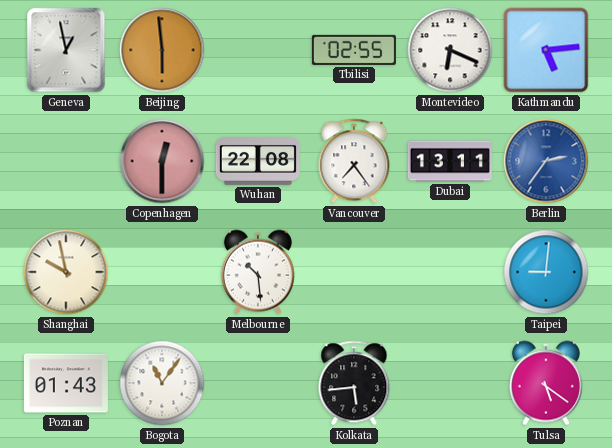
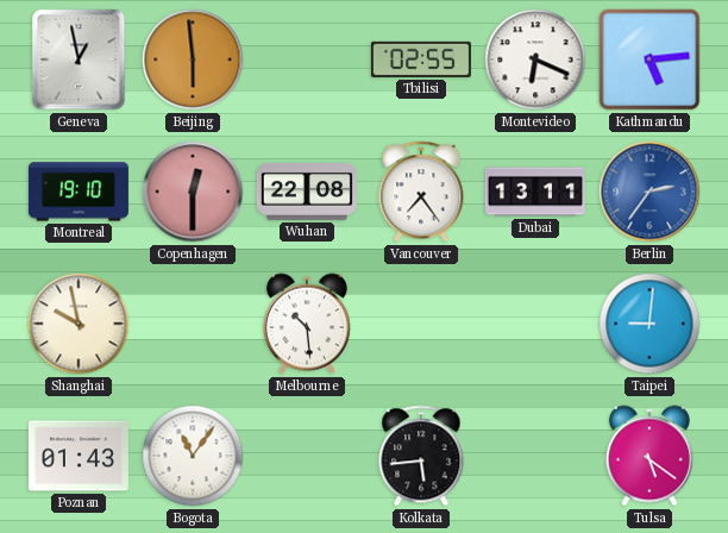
Montreal: none -> 19:10
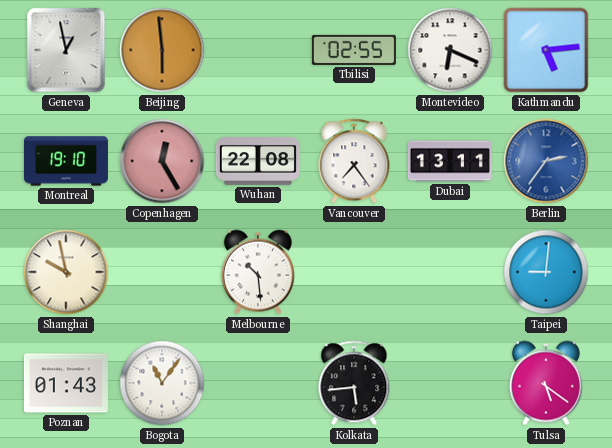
Copenhagen: 12:30 -> 12:25
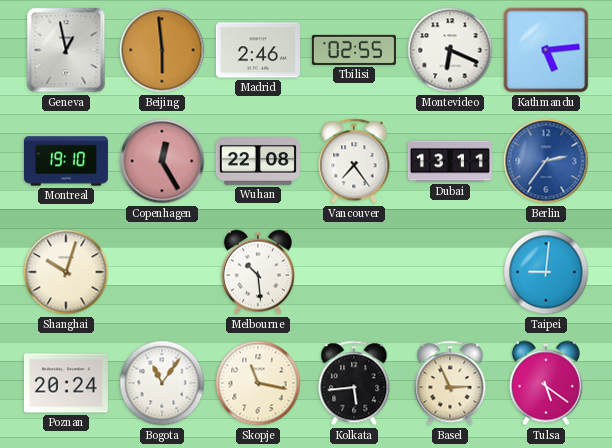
Madrid: none -> 2:46
Shanghai: 9:58 -> 10:03
Poznan: 01:43 -> 20:24
Skopje: none -> 11:17
Basel: none -> 2:56
